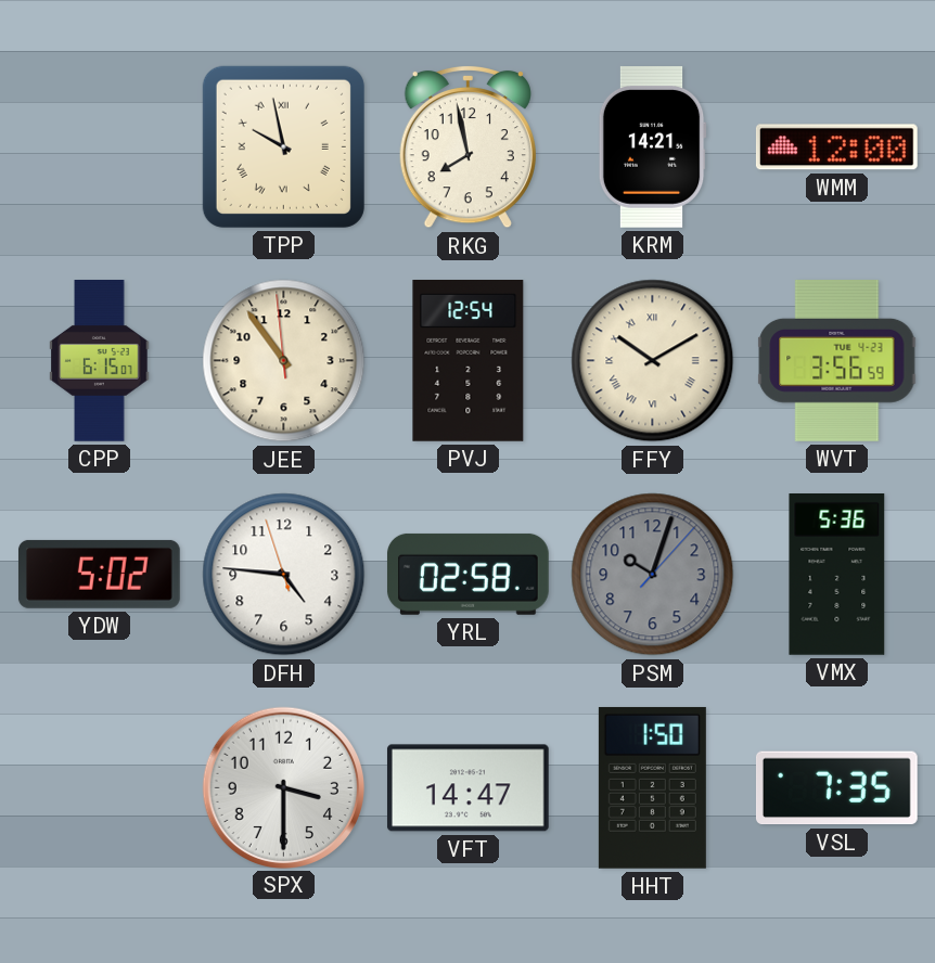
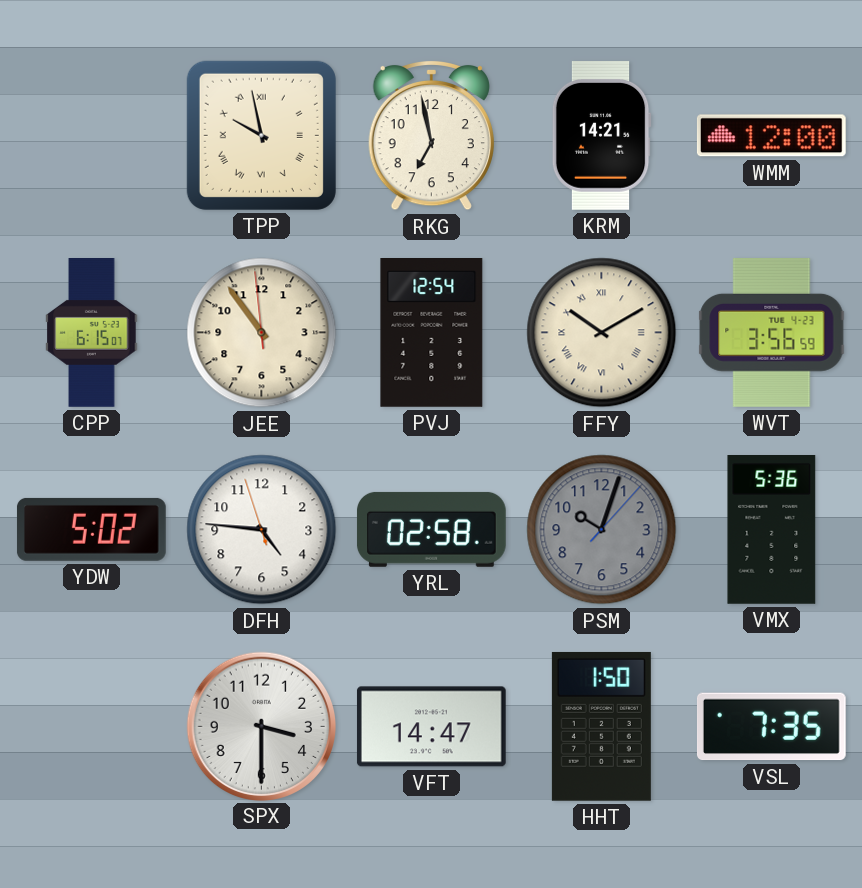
RKG: 7:58 -> 6:58
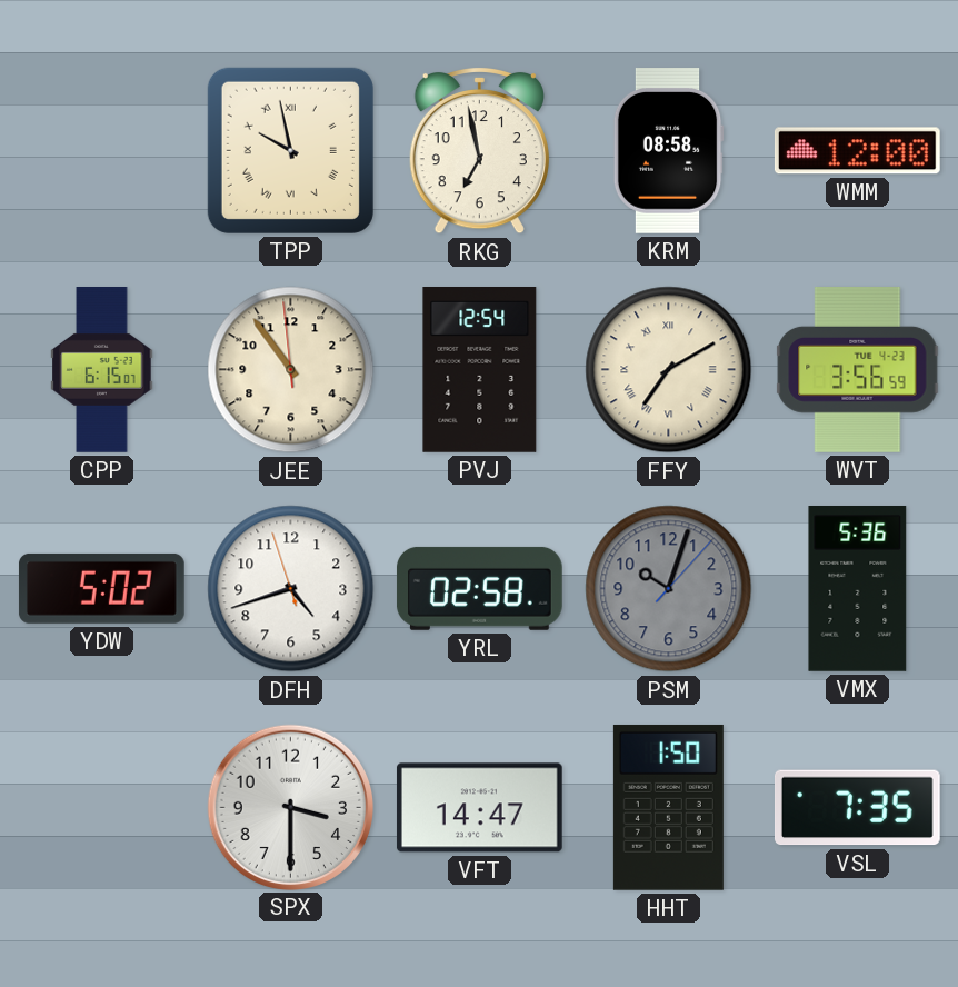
KRM: 14:21 -> 08:58
FFY: 10:10 -> 7:10
DFH: 4:45 -> 4:41
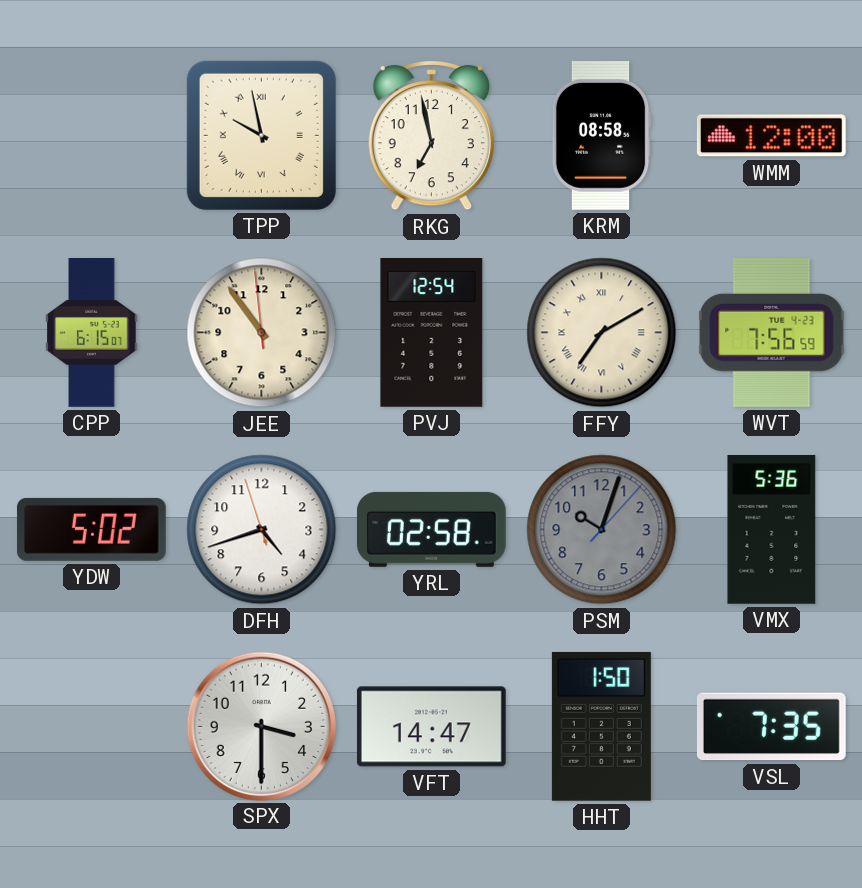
WVT: 3:56 -> 7:56
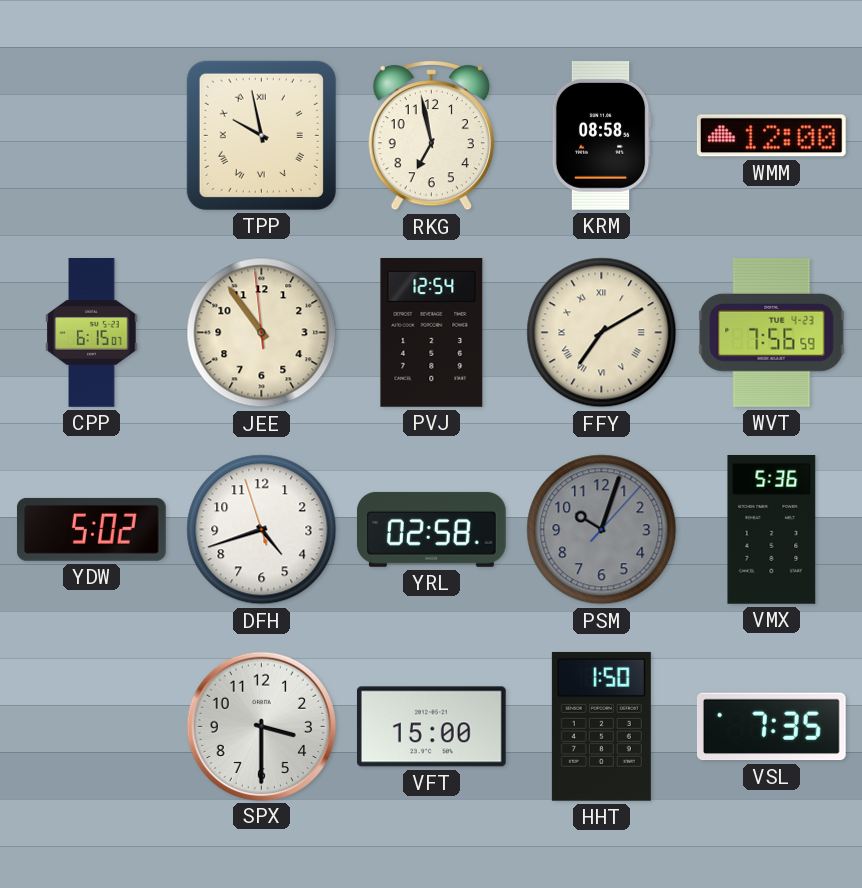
VFT: 14:47 -> 15:00
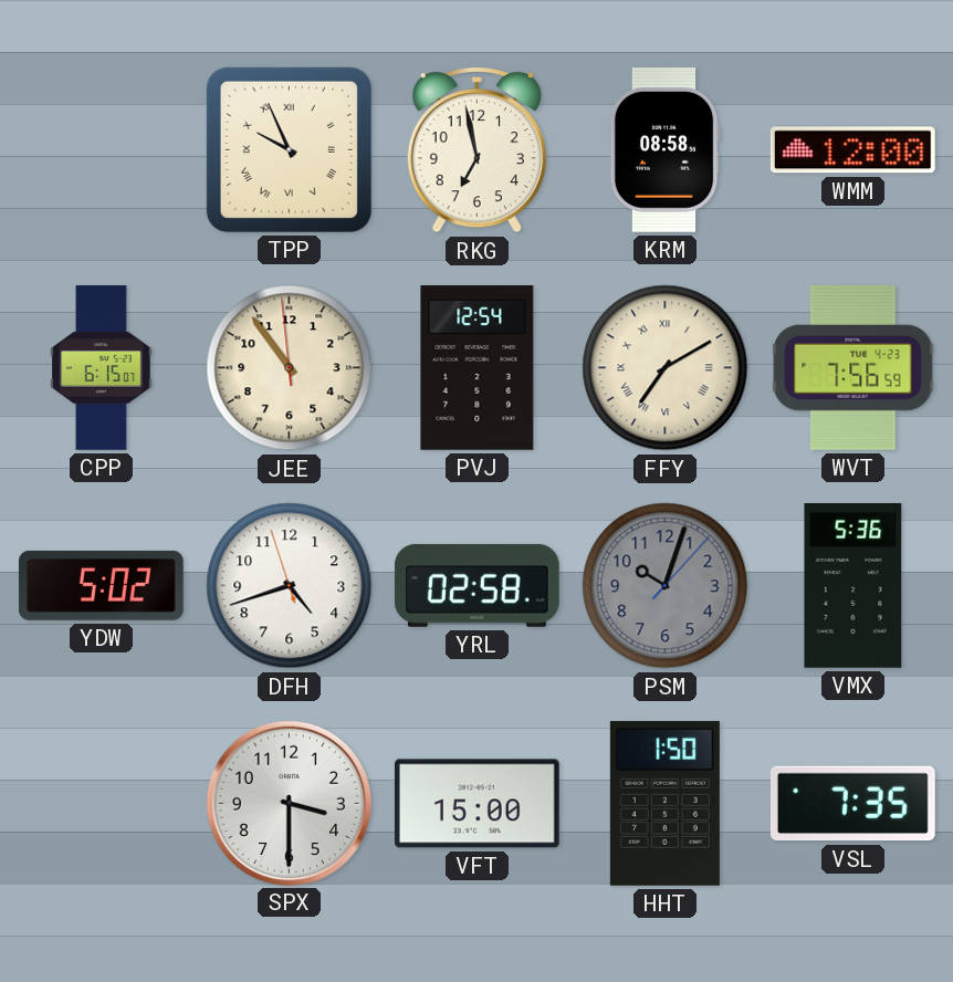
TPP: 9:58 -> 9:56
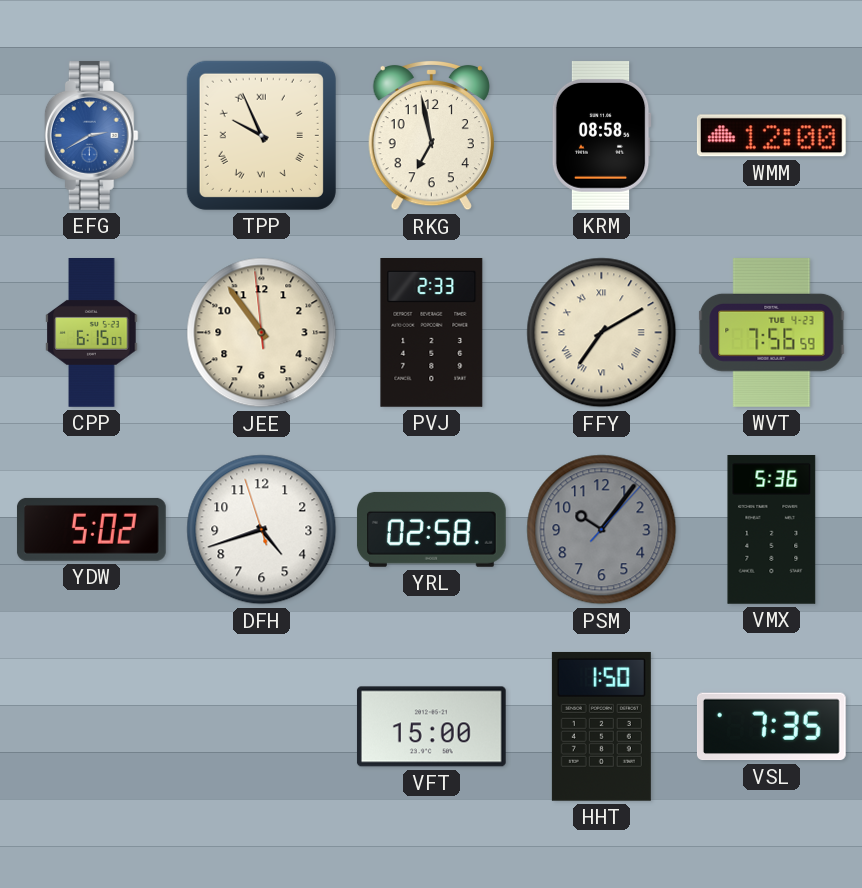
EFG: none -> 2:40
PVJ: 12:54 -> 2:33
PSM: 10:03 -> 10:06
SPX: 3:30 -> none
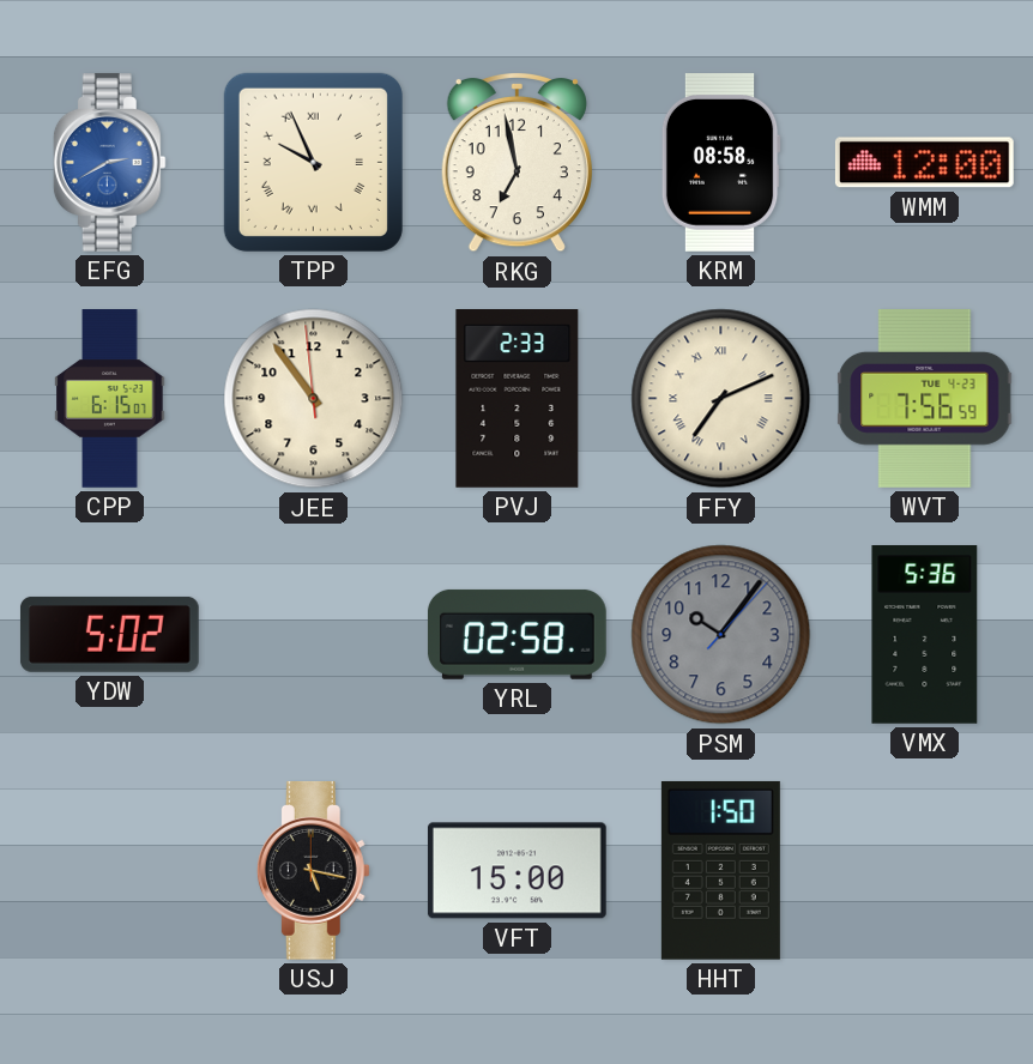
FFY: 7:10 -> 7:11
DFH: 4:41 -> none
USJ: none -> 5:17
VSL: 7:35 -> none
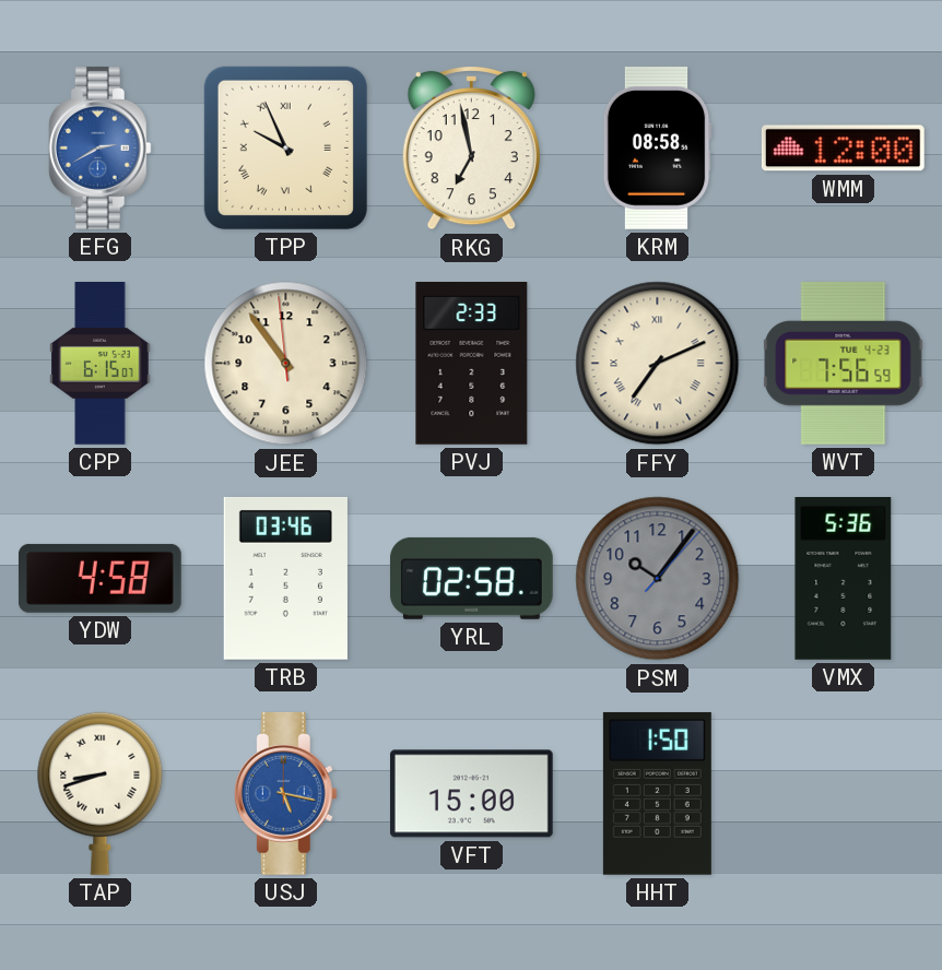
YDW: 5:02 -> 4:58
TRB: none -> 03:46
TAP: none -> 8:42
USJ dial: black -> blue
